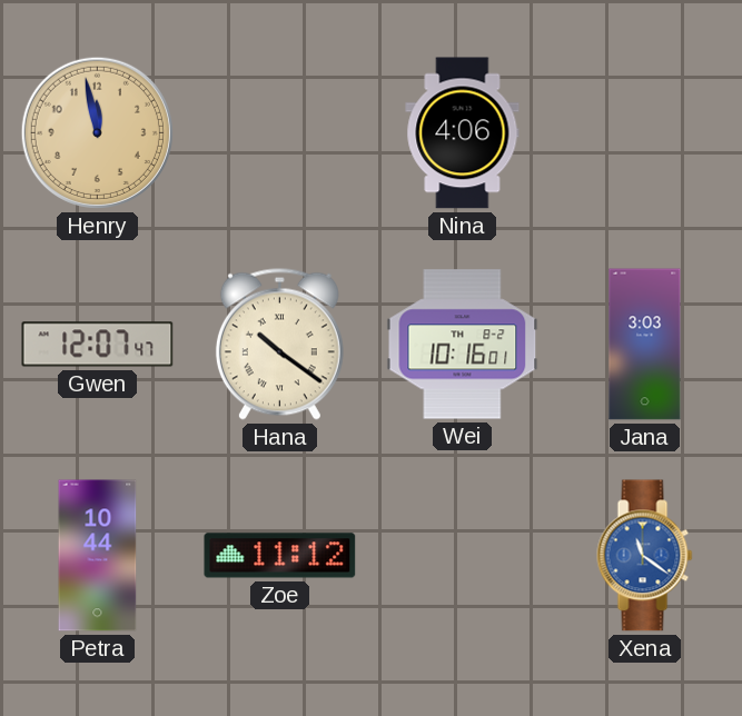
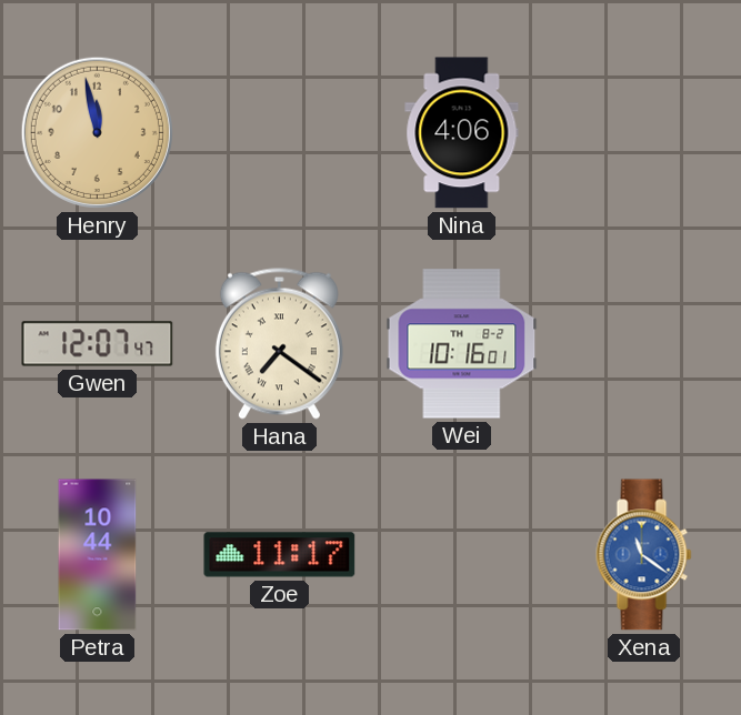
Hana: 10:21 -> 7:21
Jana: 3:03 -> none
Zoe: 11:12 -> 11:17
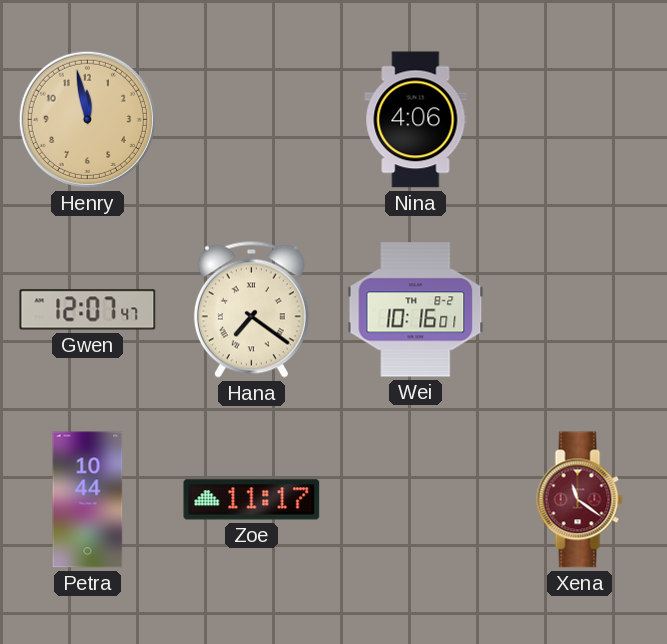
Xena dial: blue -> burgundy
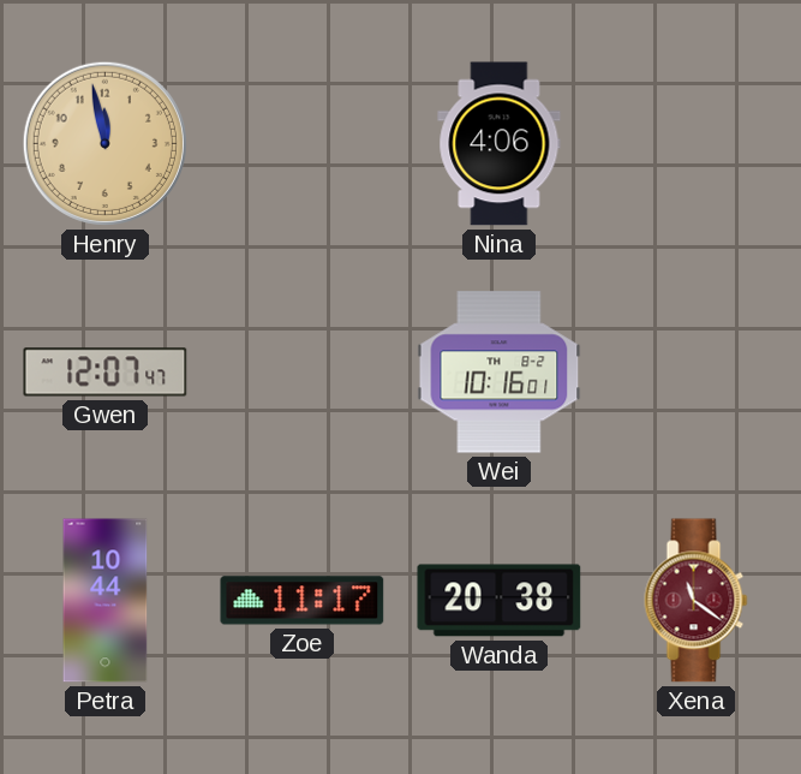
Hana: 7:21 -> none
Wanda: none -> 20:38
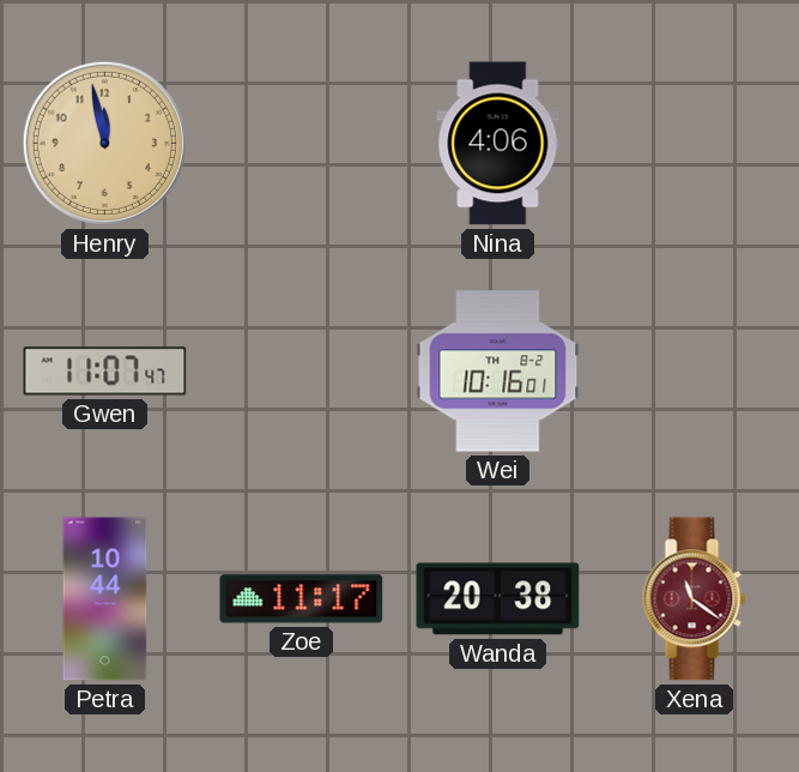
Gwen: 12:07 -> 11:07
